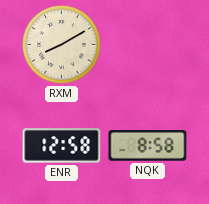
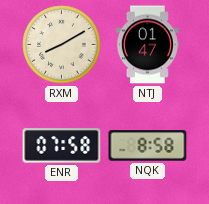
NTJ: none -> 01:47
ENR: 12:58 -> 07:58
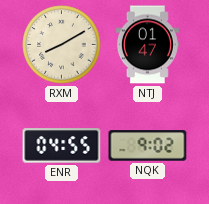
ENR: 07:58 -> 04:55
NQK: 8:58 -> 9:02
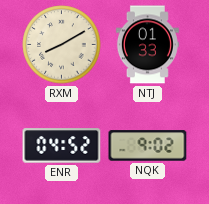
NTJ: 01:47 -> 01:33
ENR: 04:55 -> 04:52
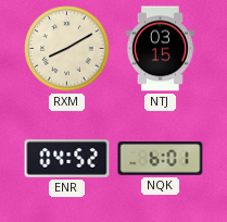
NTJ: 01:33 -> 03:15
NQK: 9:02 -> 6:01
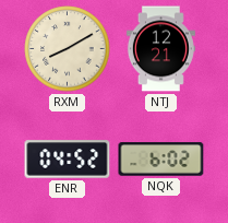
NTJ: 03:15 -> 12:21
NQK: 6:01 -> 6:02
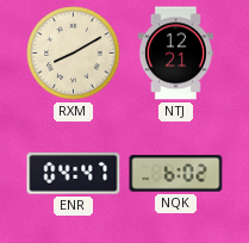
ENR: 04:52 -> 04:47
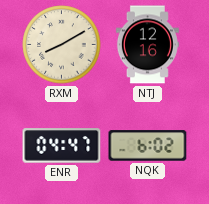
NTJ: 12:21 -> 12:16
